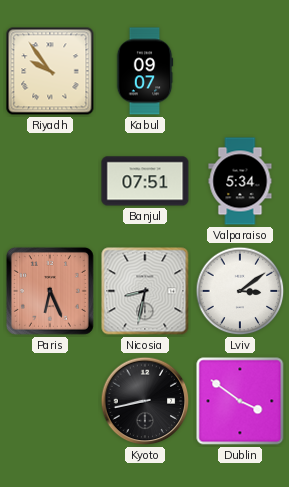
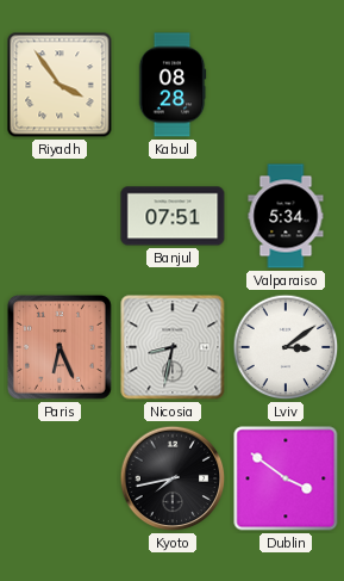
Riyadh: 9:54 -> 3:54
Kabul: 09:07 -> 08:28
Kyoto: 8:43 -> 7:43
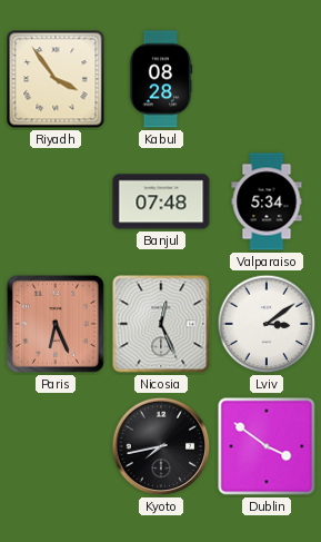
Banjul: 07:51 -> 07:48
Nicosia: 8:32 -> 12:26
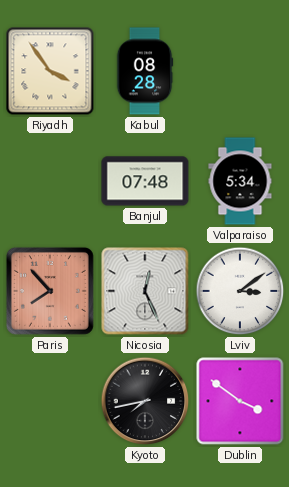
Paris: 6:26 -> 7:53
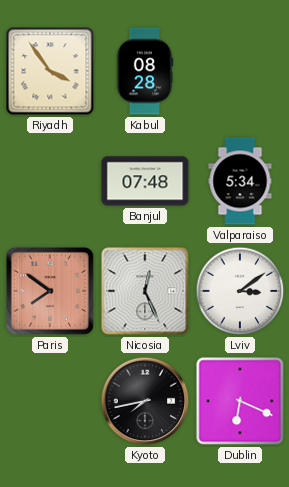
Paris: 7:53 -> 7:51
Dublin: 3:51 -> 6:19
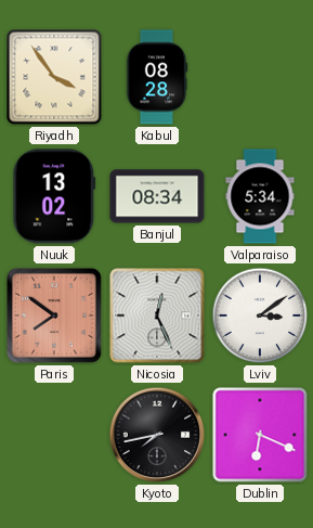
Nuuk: none -> 13:02
Banjul: 07:48 -> 08:34
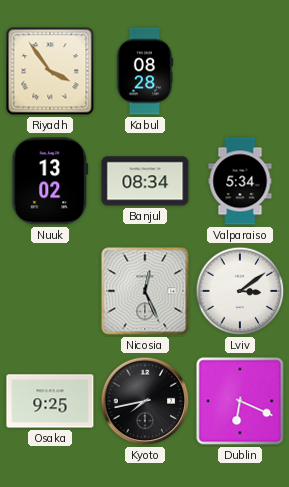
Paris: 7:51 -> none
Osaka: none -> 9:25
